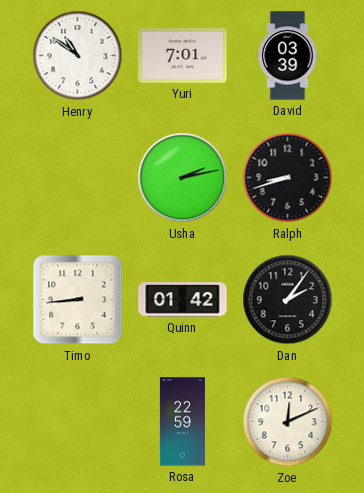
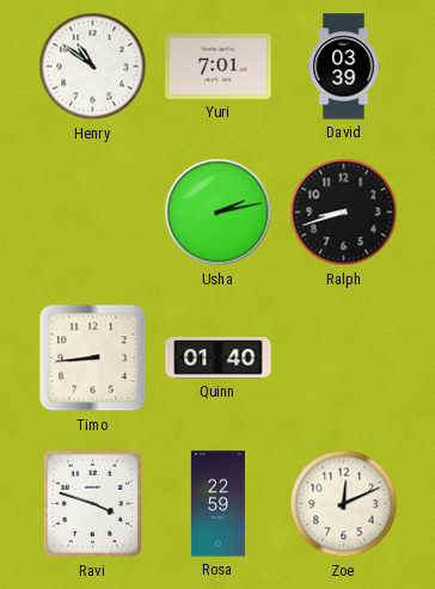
Quinn: 01:42 -> 01:40
Dan: 2:06 -> none
Ravi: none -> 3:48
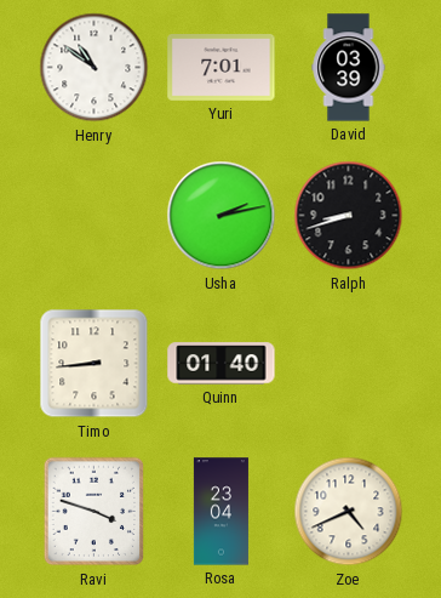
Rosa: 22:59 -> 23:04
Zoe: 12:11 -> 4:41
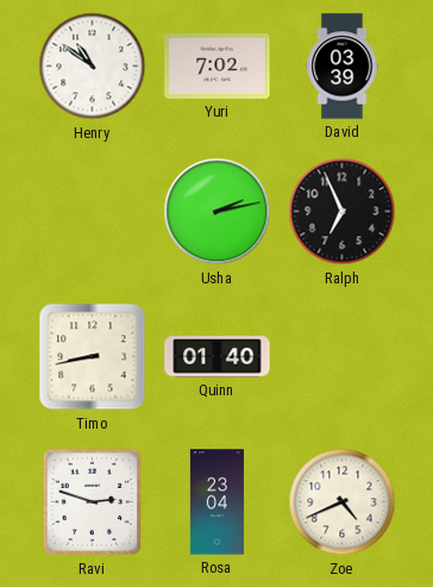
Yuri: 7:01 -> 7:02
Ralph: 8:42 -> 6:56
Timo: 8:44 -> 8:43
Ravi: 3:48 -> 2:48
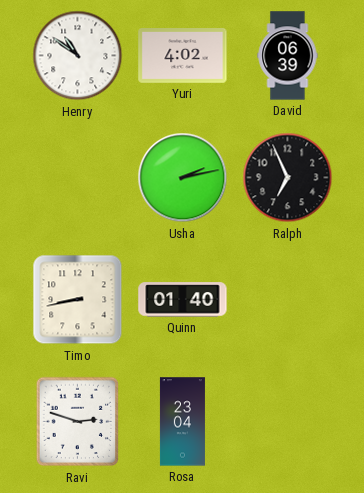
Yuri: 7:02 -> 4:02
David: 03:39 -> 06:39
Zoe: 4:41 -> none
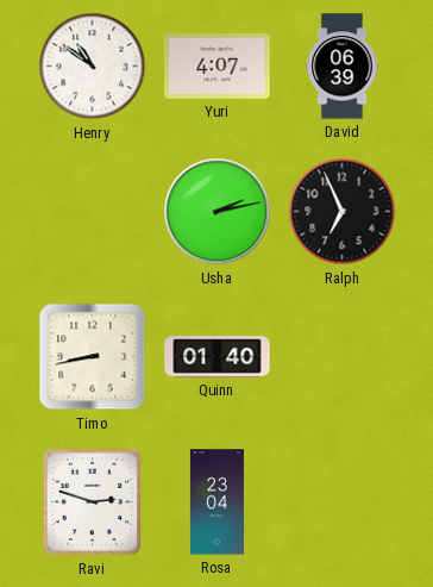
Yuri: 4:02 -> 4:07
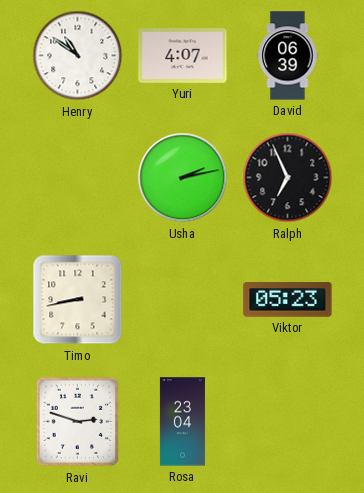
Quinn: 01:40 -> none
Viktor: none -> 05:23
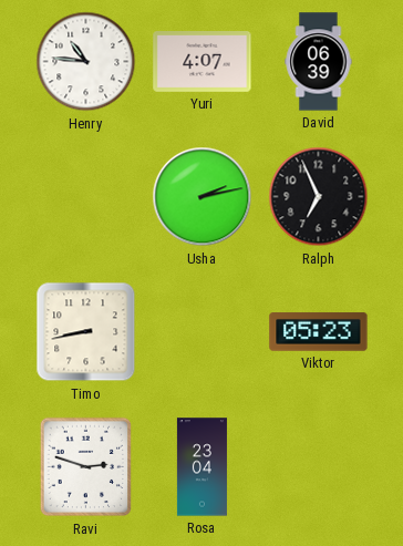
Henry: 10:51 -> 10:46
